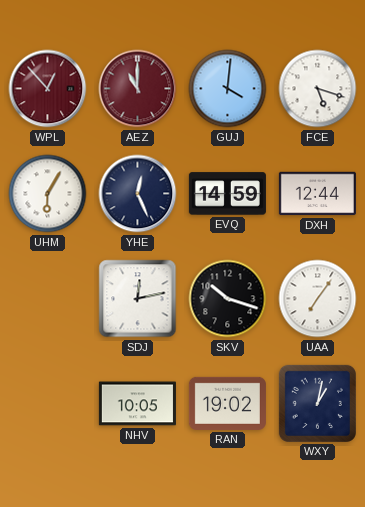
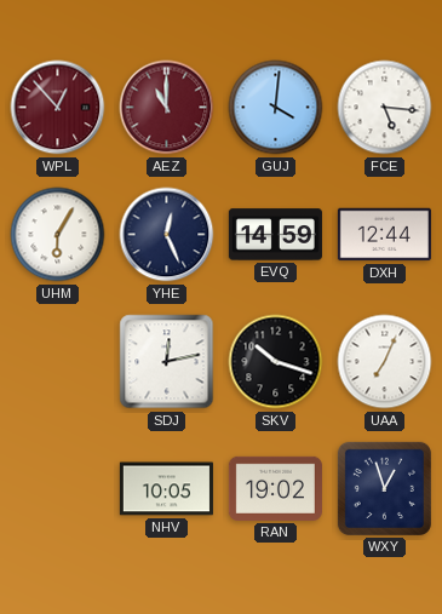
FCE: 5:18 -> 5:16
UAA: 7:06 -> 7:04
WXY: 1:02 -> 12:57
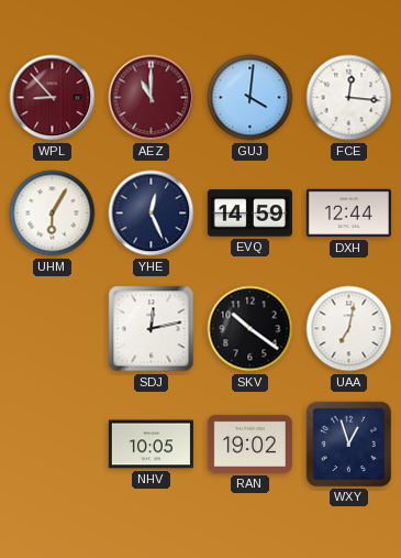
WPL: 12:53 -> 8:53
FCE: 5:16 -> 12:16
SKV: 10:18 -> 10:21
UAA: 7:04 -> 7:02
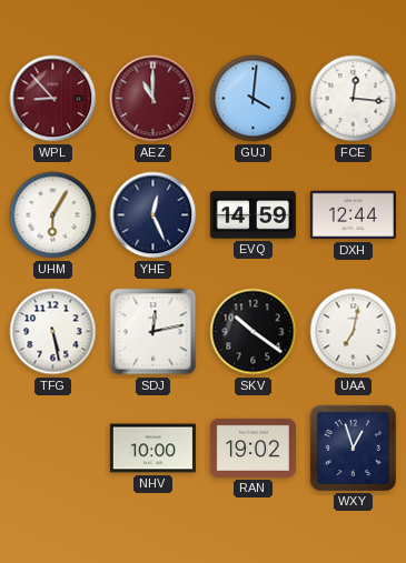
TFG: none -> 5:28
NHV: 10:05 -> 10:00
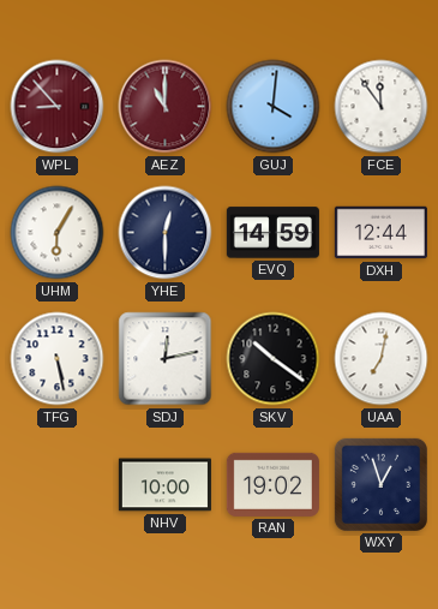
FCE: 12:16 -> 11:54
YHE: 12:26 -> 12:30
